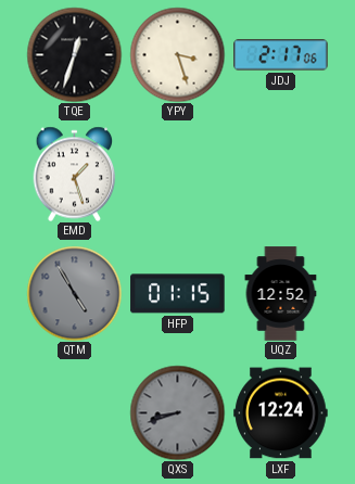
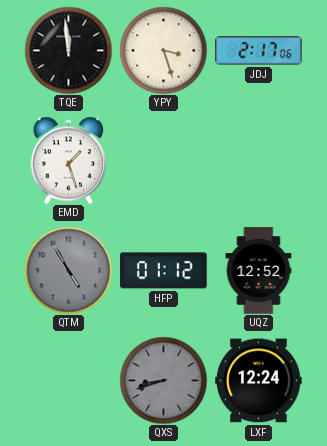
TQE: 12:33 -> 11:59
HFP: 01:15 -> 01:12
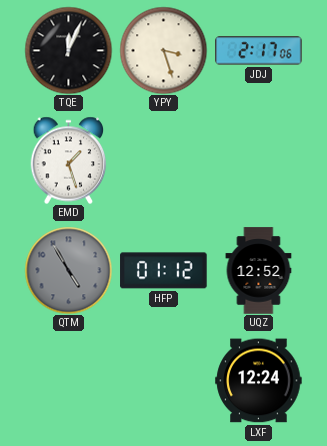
TQE: 11:59 -> 12:04
QXS: 8:42 -> none
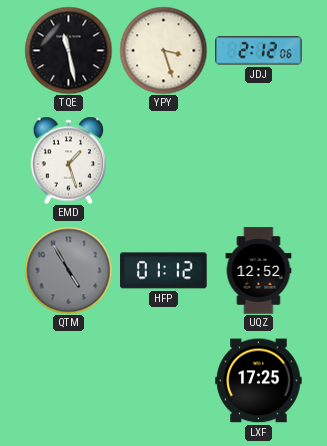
TQE: 12:04 -> 11:28
JDJ: 2:17 -> 2:12
LXF: 12:24 -> 17:25
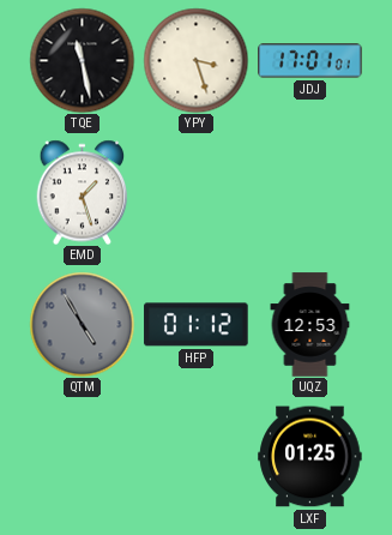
JDJ: 2:12 -> 17:01
UQZ: 12:52 -> 12:53
LXF: 17:25 -> 01:25
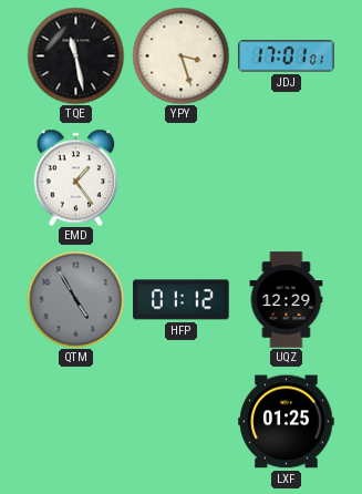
EMD: 1:27 -> 1:24
UQZ: 12:53 -> 12:29
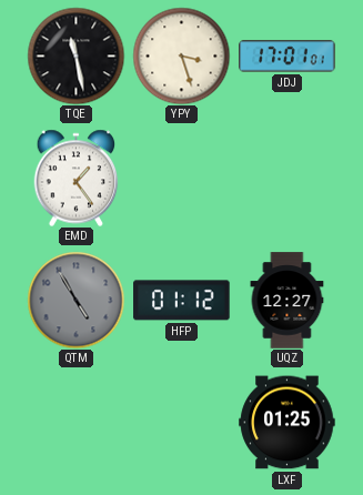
UQZ: 12:29 -> 12:27
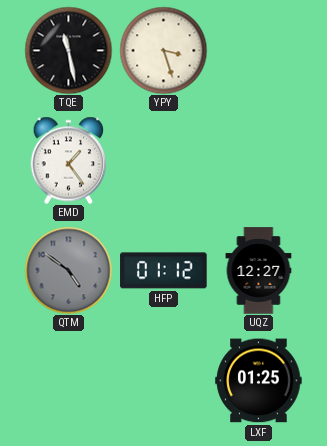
JDJ: 17:01 -> none
QTM: 4:55 -> 4:51
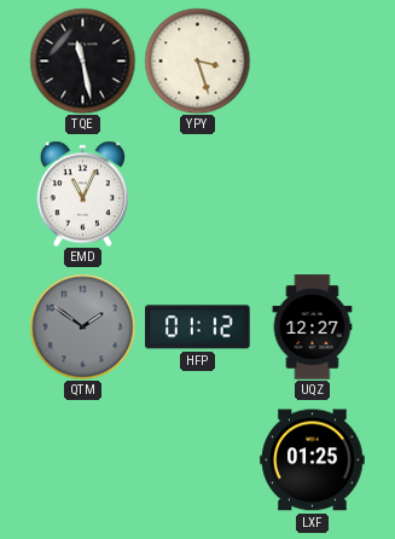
EMD: 1:24 -> 11:04
QTM: 4:51 -> 1:51
